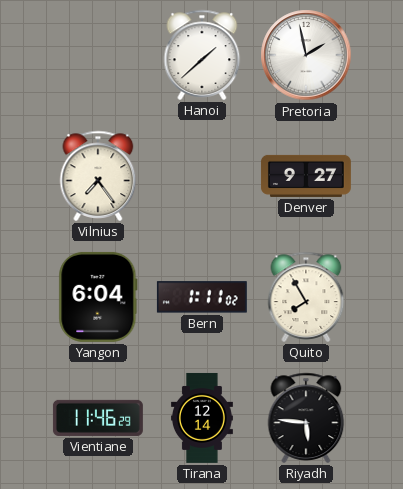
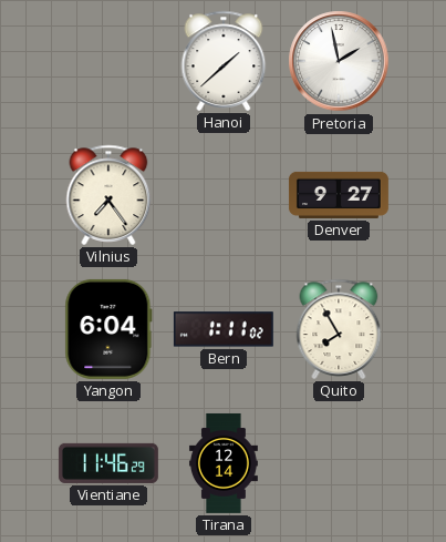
Riyadh: 5:46 -> none
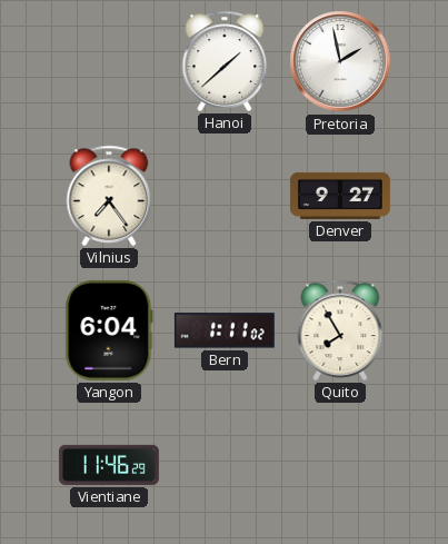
Tirana: 12:14 -> none
